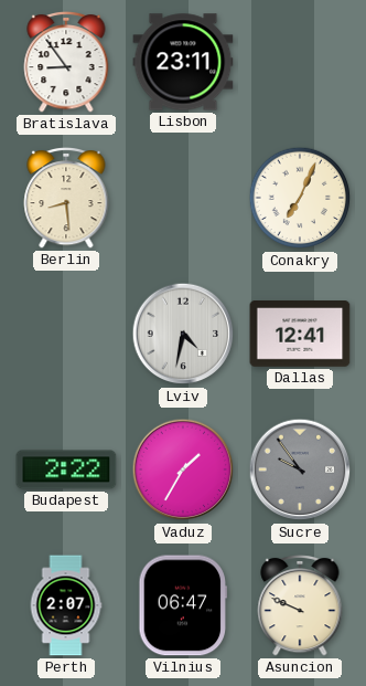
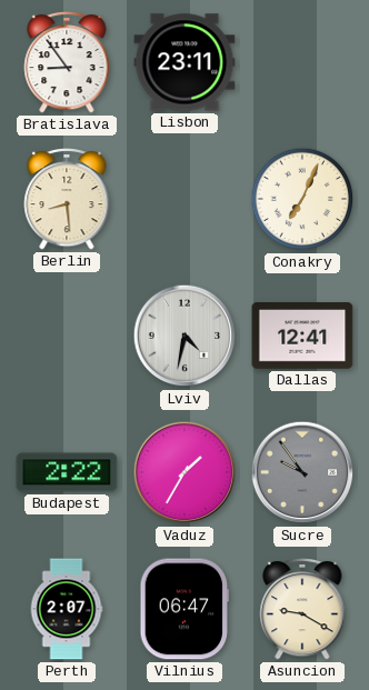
Asuncion: 9:49 -> 9:20
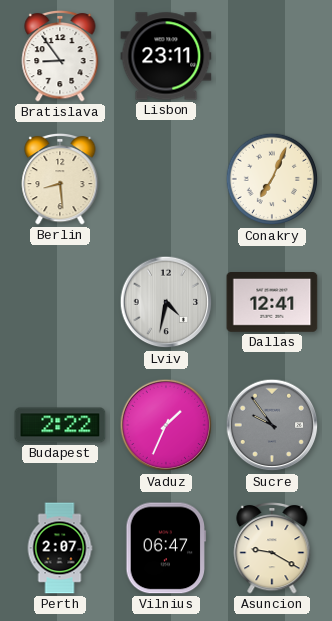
Vaduz: 1:35 -> 1:34
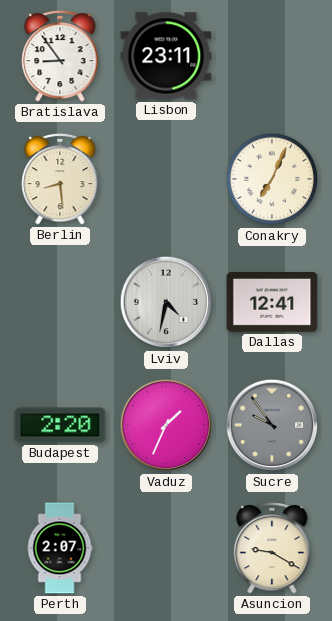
Budapest: 2:22 -> 2:20
Vilnius: 06:47 -> none
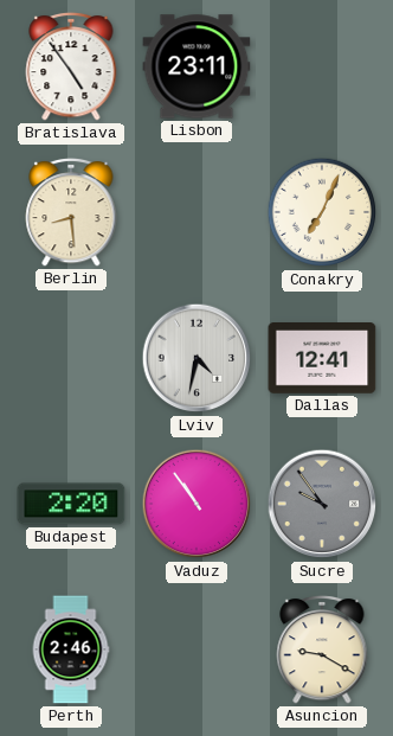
Bratislava: 8:54 -> 4:54
Vaduz: 1:34 -> 10:54
Perth: 2:07 -> 2:46
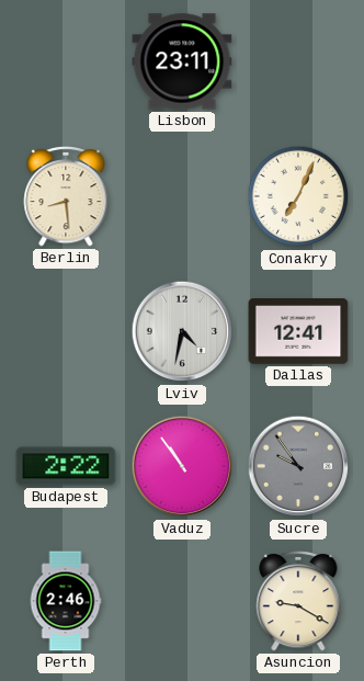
Bratislava: 4:54 -> none
Budapest: 2:20 -> 2:22
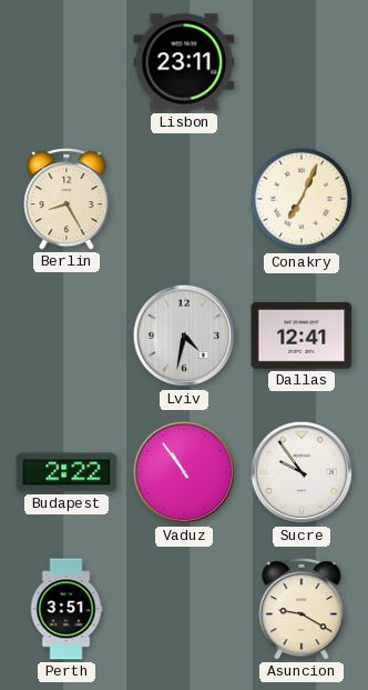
Berlin: 8:29 -> 8:25
Sucre dial: grey -> white
Perth: 2:46 -> 3:51
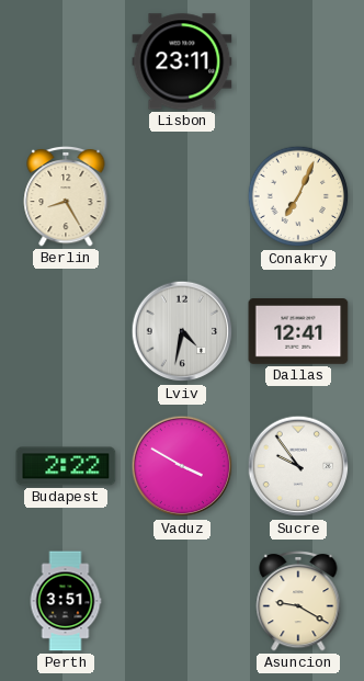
Vaduz: 10:54 -> 3:50
